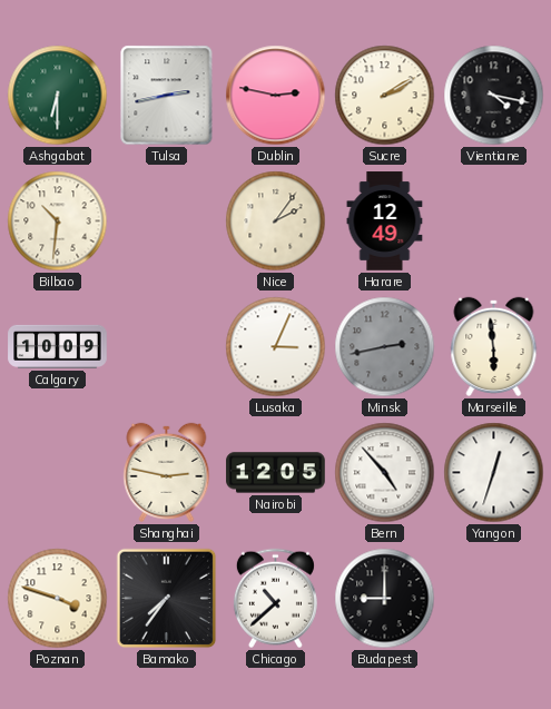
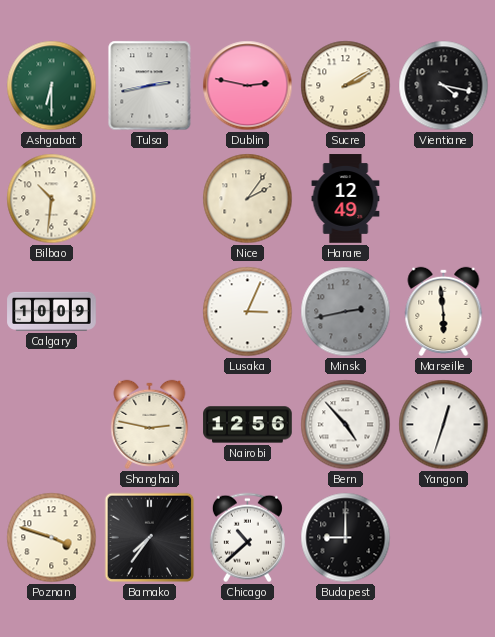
Nairobi: 12:05 -> 12:56
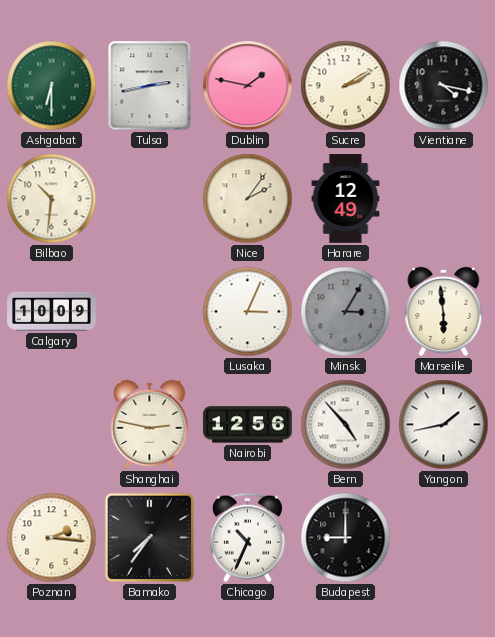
Dublin: 2:47 -> 1:47
Minsk: 2:43 -> 3:05
Yangon: 12:33 -> 1:43
Poznan: 3:48 -> 2:16
Chicago: 10:38 -> 10:34
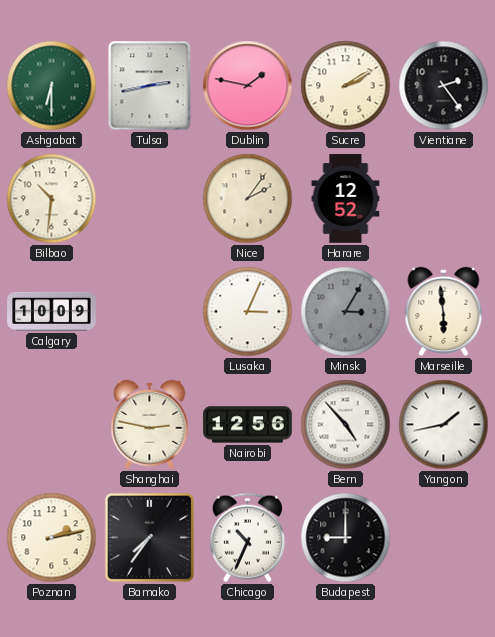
Vientiane: 4:17 -> 2:24
Harare: 12:49 -> 12:52
Poznan: 2:16 -> 2:13
